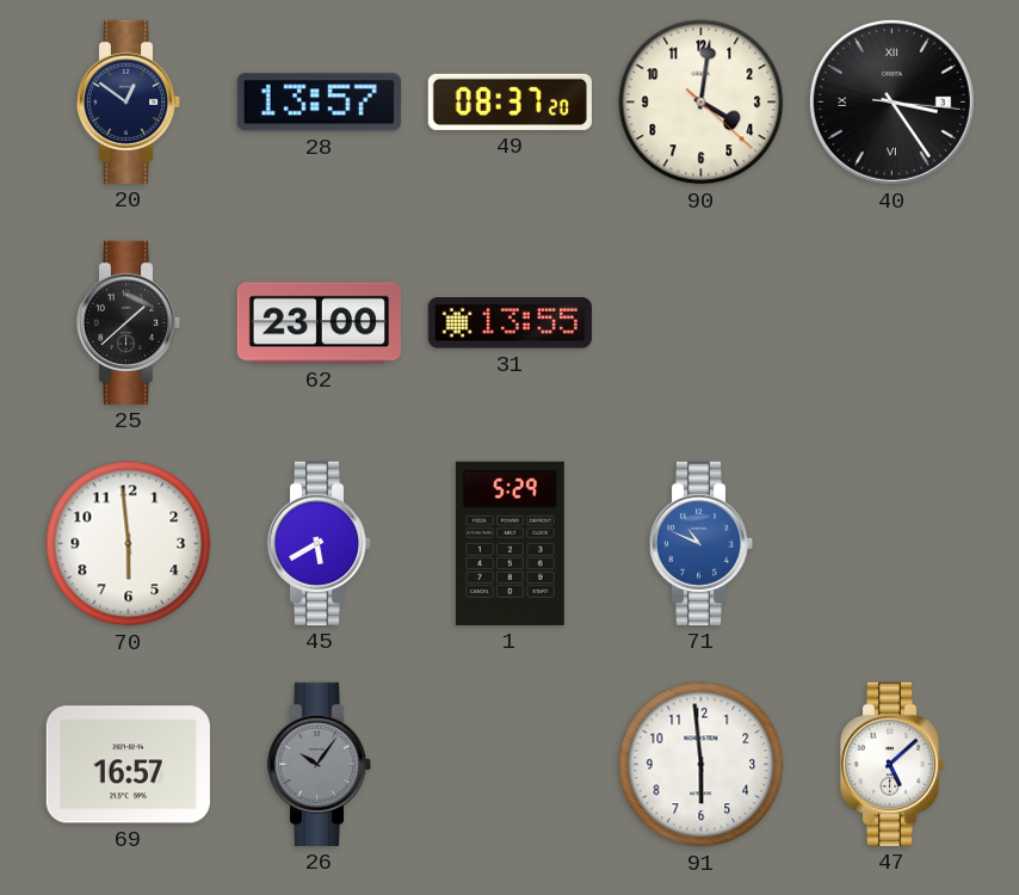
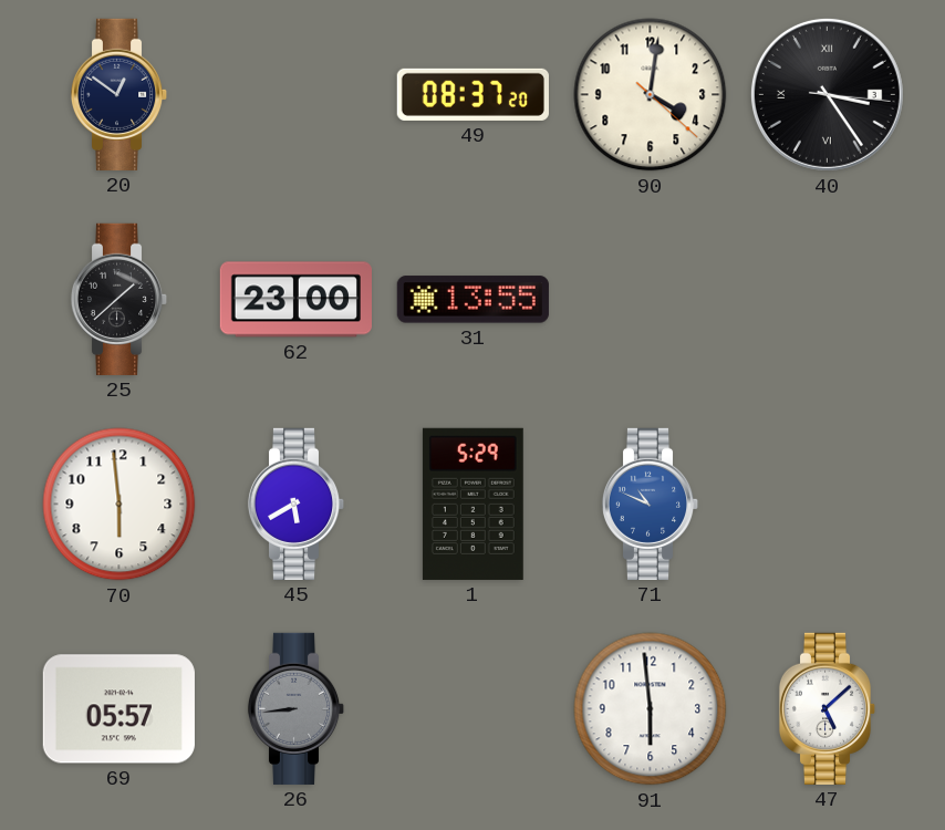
28: 13:57 -> none
69: 16:57 -> 05:57
26: 10:06 -> 8:44
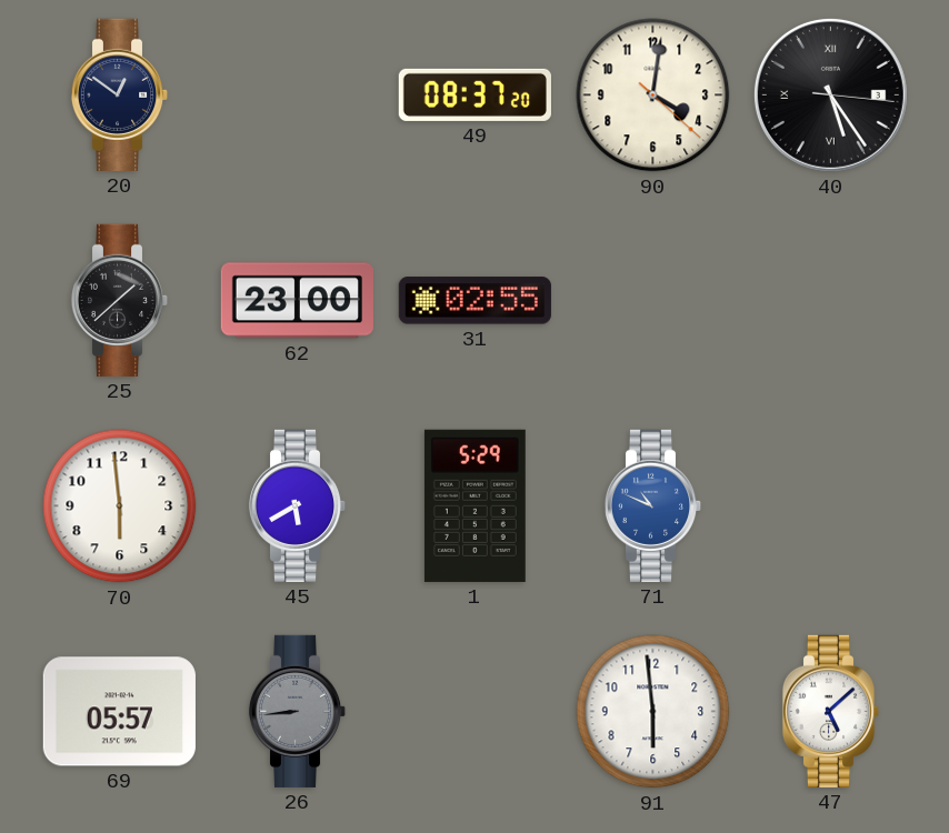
40: 3:24 -> 5:24
31: 13:55 -> 02:55
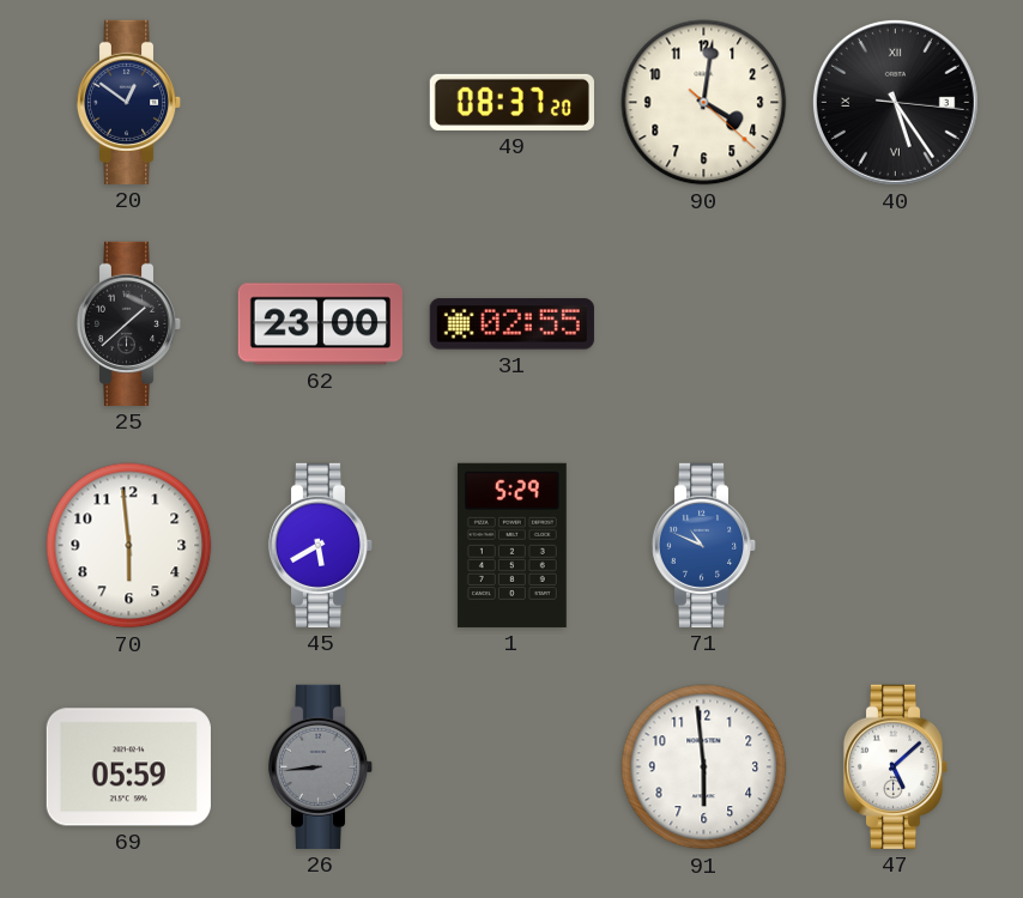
69: 05:57 -> 05:59
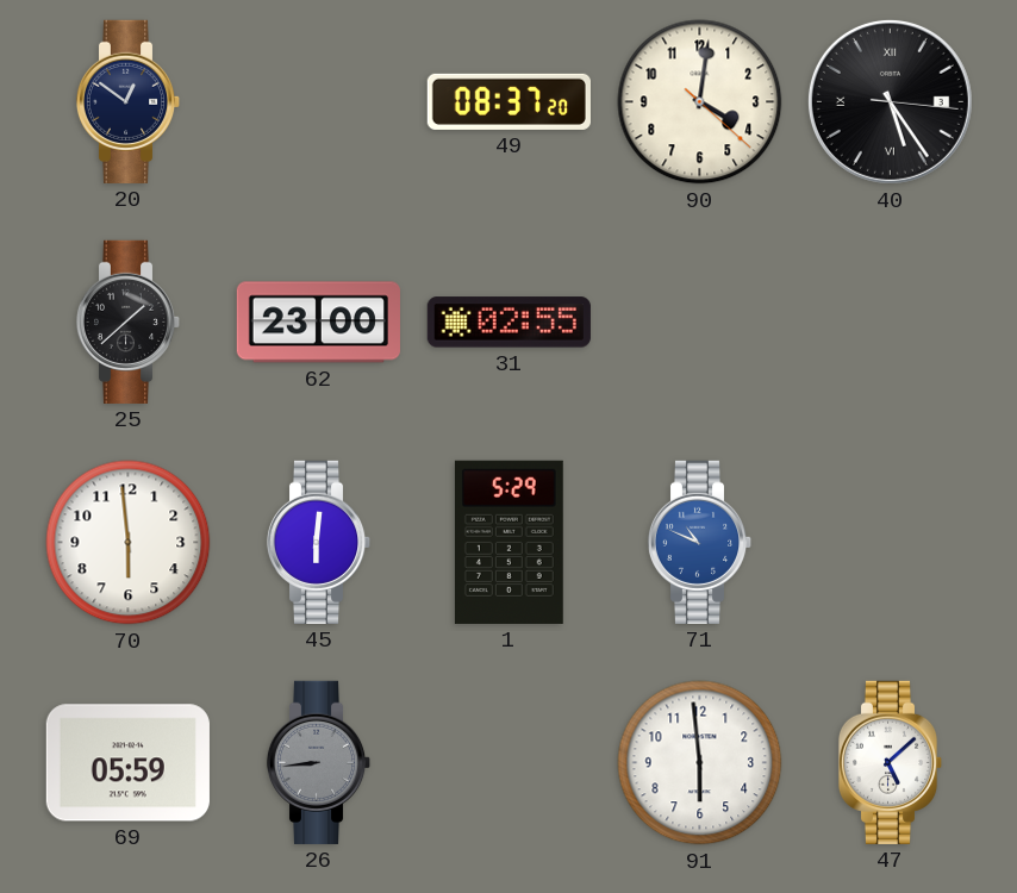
45: 5:40 -> 6:01
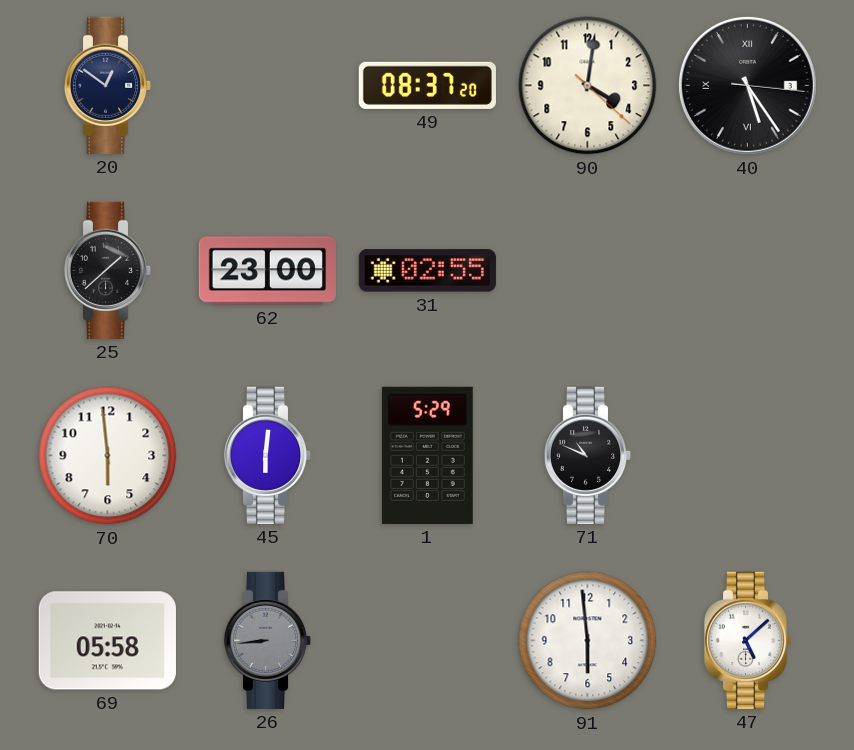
71 dial: blue -> black
69: 05:59 -> 05:58
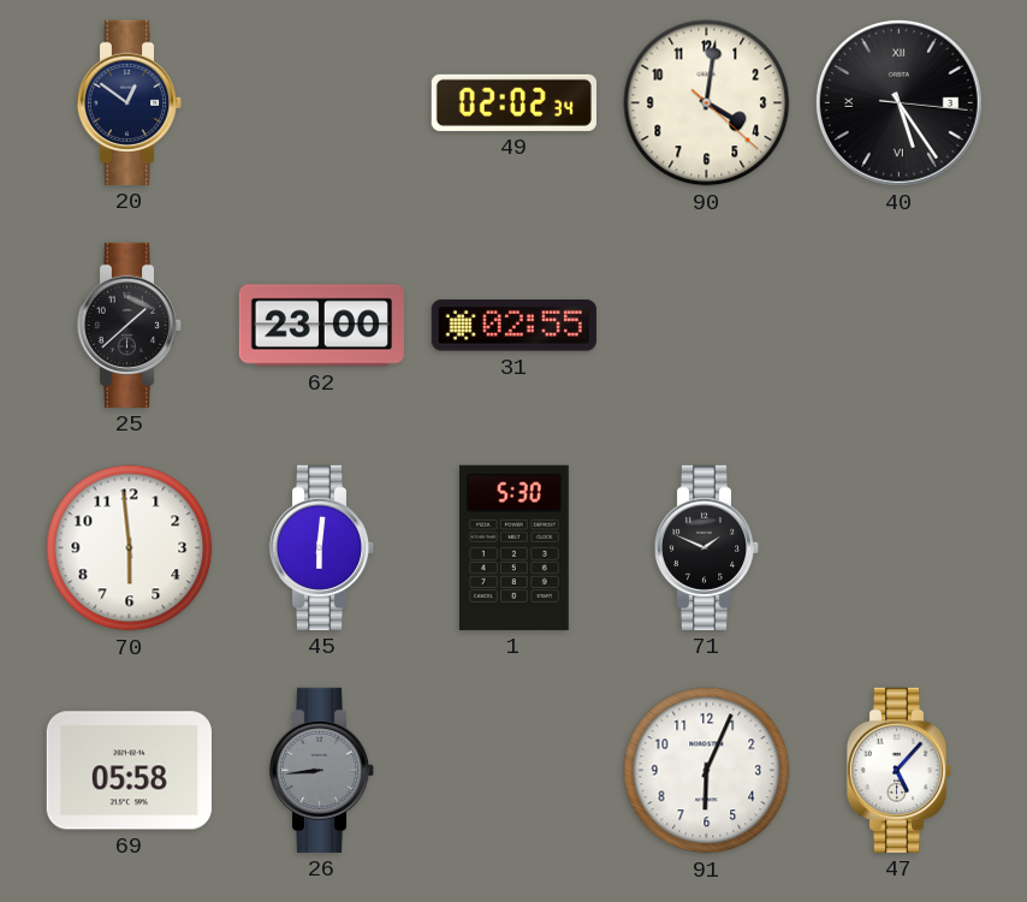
49: 08:37 -> 02:02
1: 5:29 -> 5:30
71: 10:49 -> 1:49
91: 5:59 -> 6:04
47: 5:08 -> 5:07
